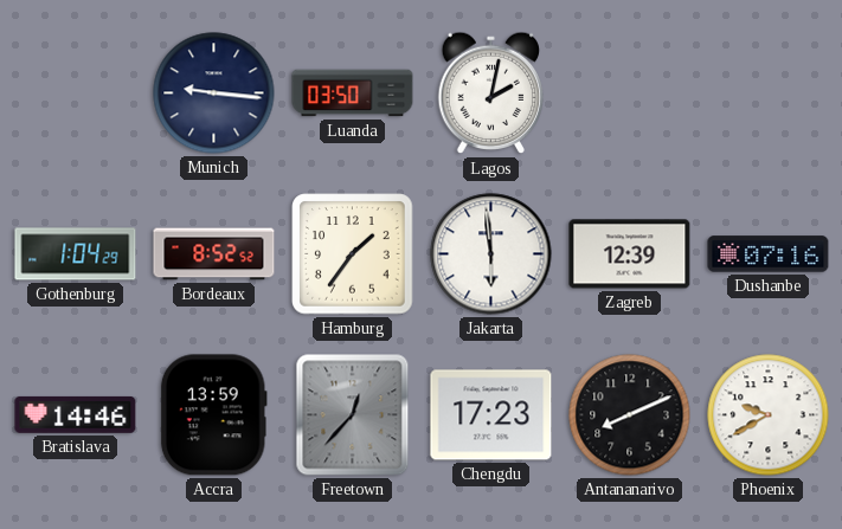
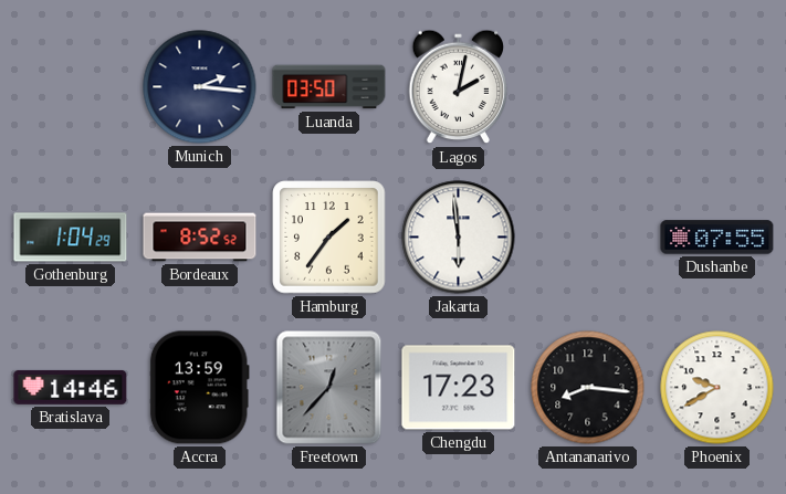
Munich: 9:16 -> 2:16
Zagreb: 12:39 -> none
Dushanbe: 07:16 -> 07:55
Antananarivo: 8:11 -> 8:16
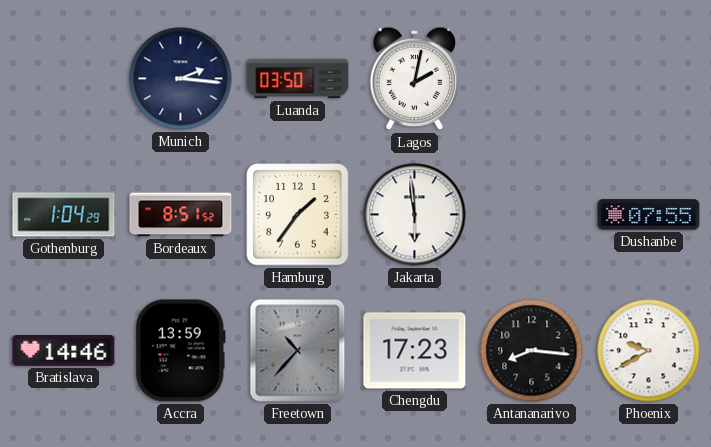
Bordeaux: 8:52 -> 8:51
Freetown: 12:37 -> 10:37
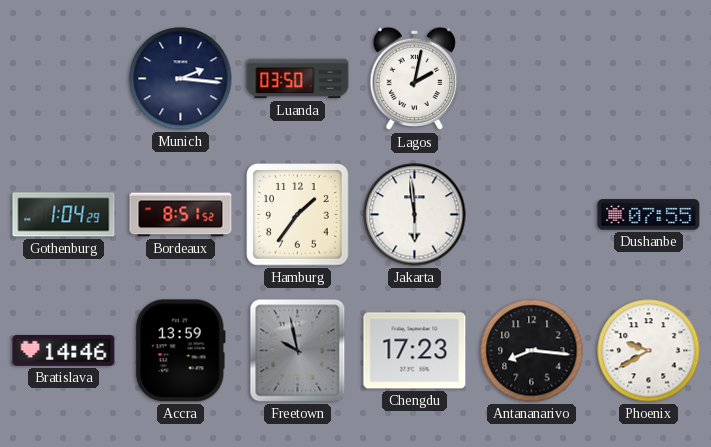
Freetown: 10:37 -> 9:58
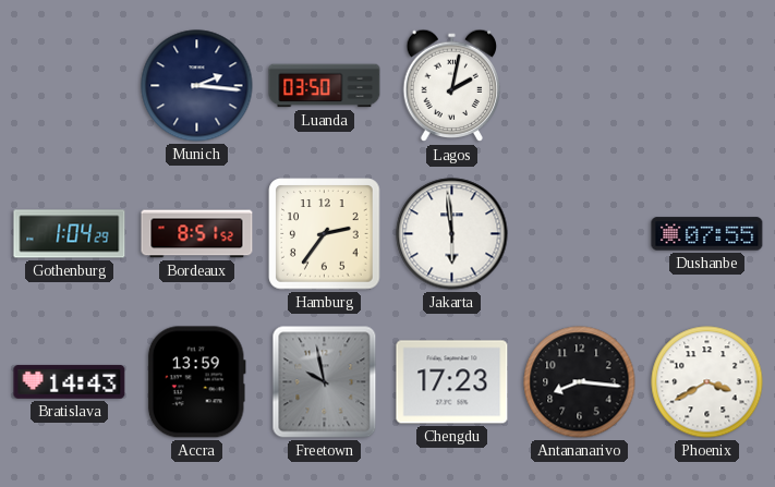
Hamburg: 1:36 -> 2:36
Bratislava: 14:46 -> 14:43
Phoenix: 9:40 -> 3:40
